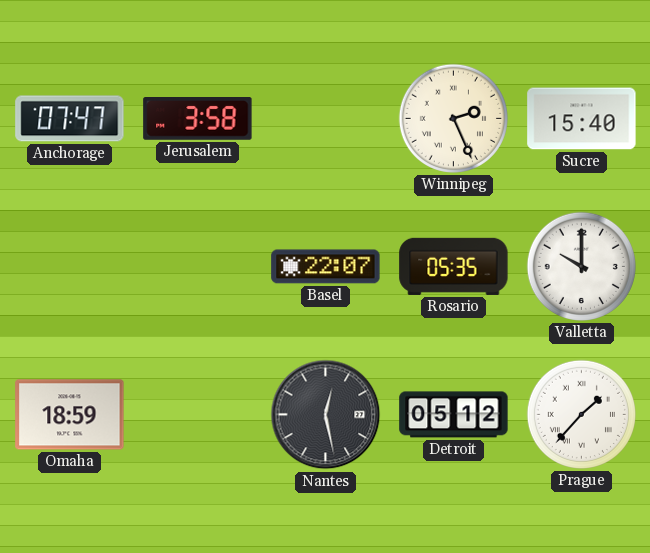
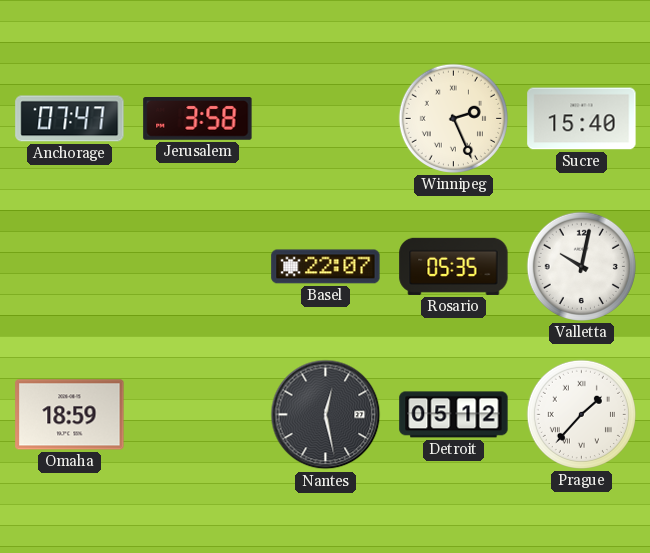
Valletta: 10:00 -> 10:02
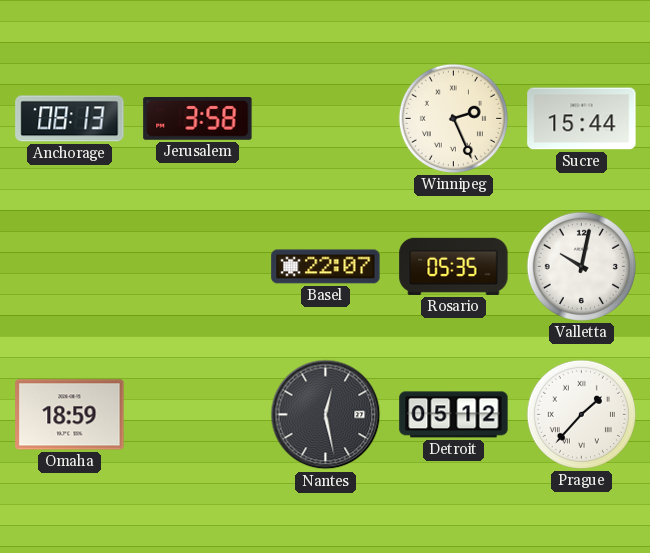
Anchorage: 07:47 -> 08:13
Sucre: 15:40 -> 15:44
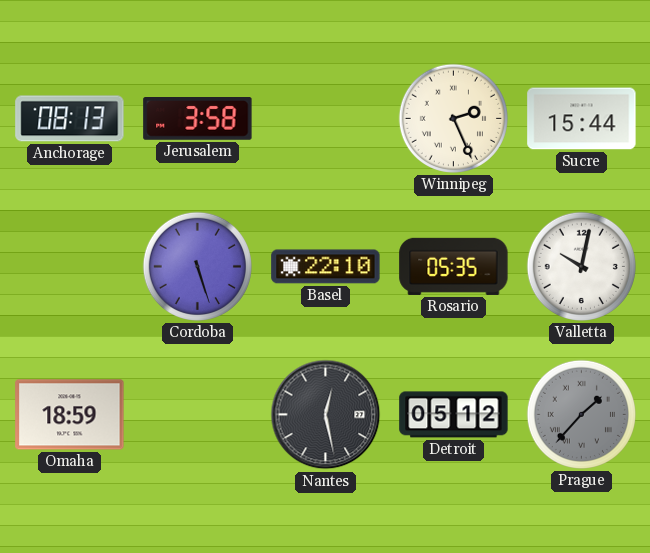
Cordoba: none -> 5:27
Basel: 22:07 -> 22:10
Prague dial: white -> grey
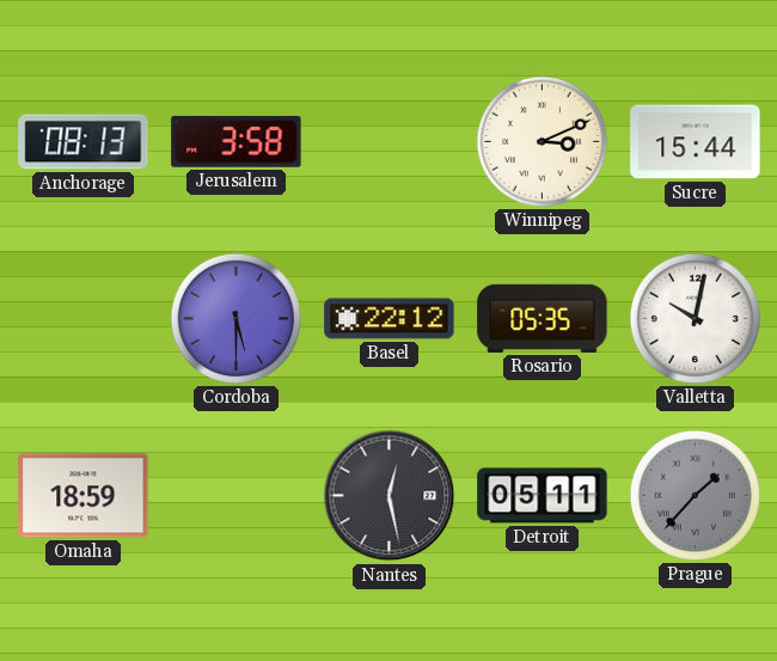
Winnipeg: 2:26 -> 3:11
Cordoba: 5:27 -> 5:30
Basel: 22:10 -> 22:12
Detroit: 05:12 -> 05:11
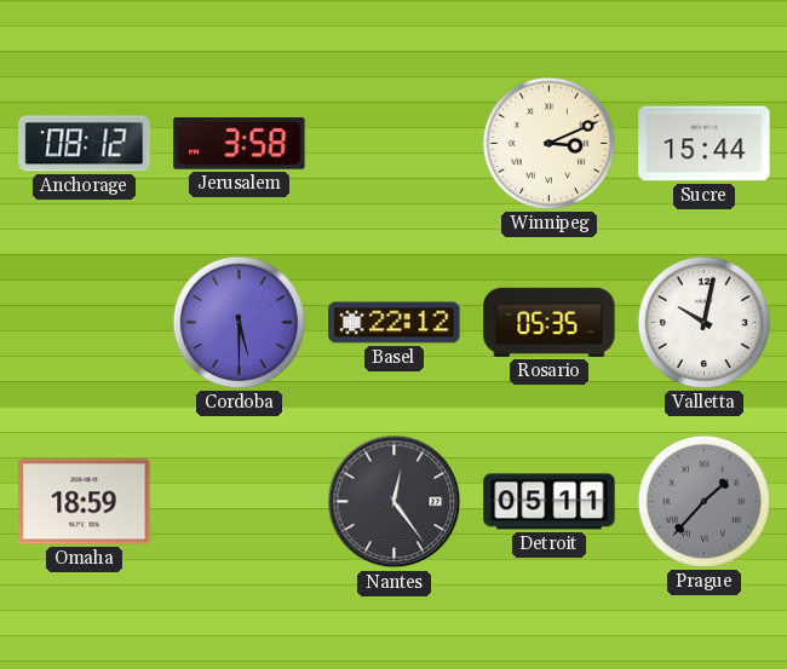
Anchorage: 08:13 -> 08:12
Nantes: 12:28 -> 12:24
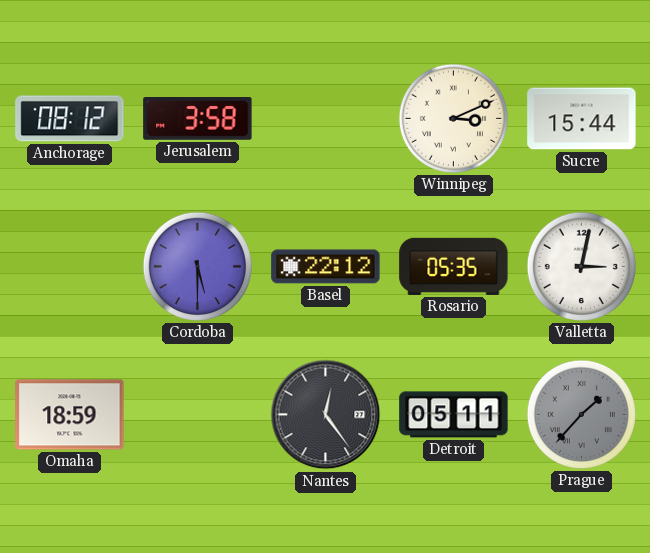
Valletta: 10:02 -> 3:02
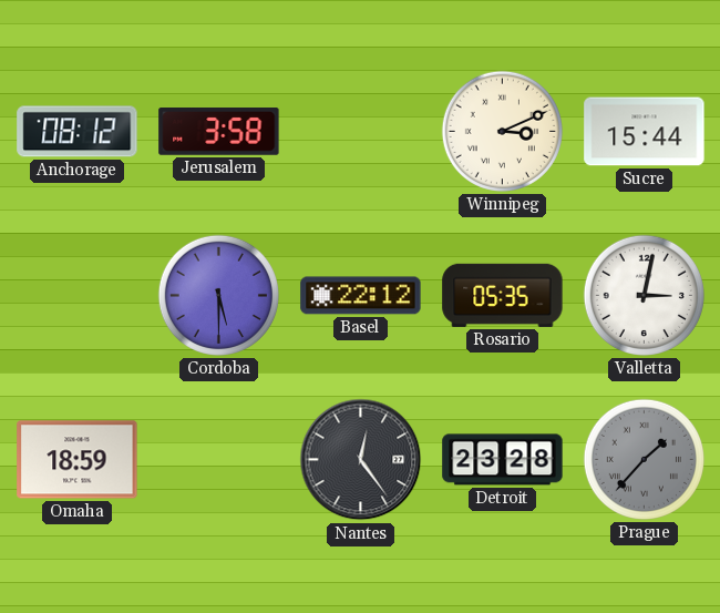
Detroit: 05:11 -> 23:28
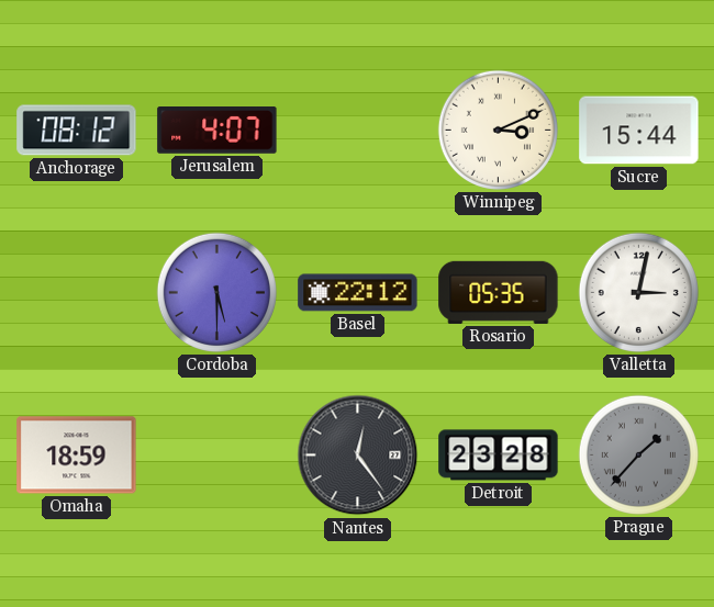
Jerusalem: 3:58 -> 4:07
